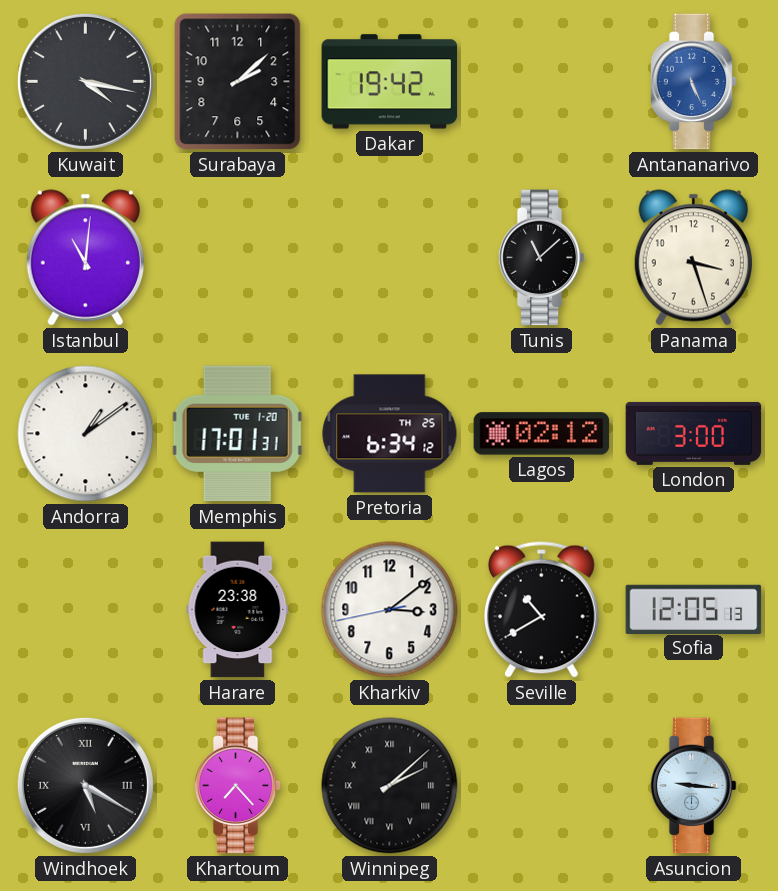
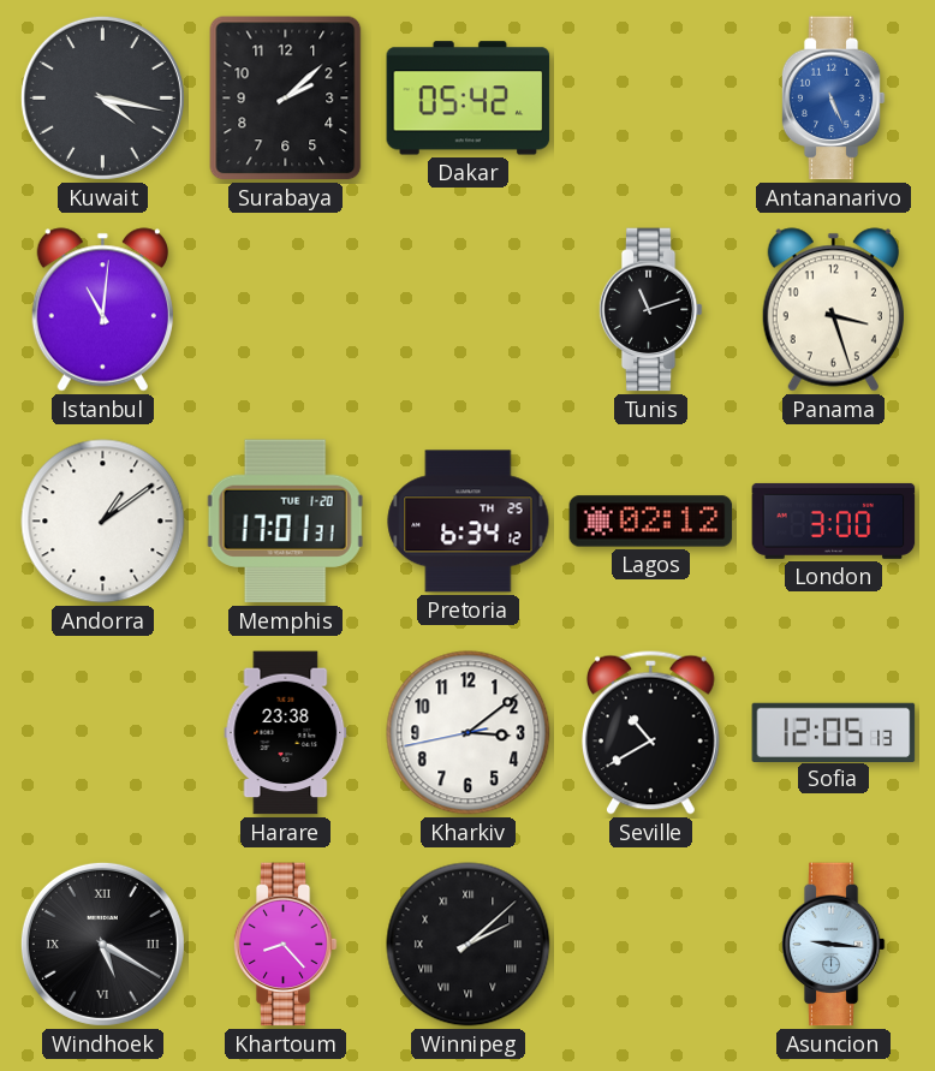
Dakar: 19:42 -> 05:42
Tunis: 11:08 -> 11:12
Khartoum: 7:23 -> 8:23
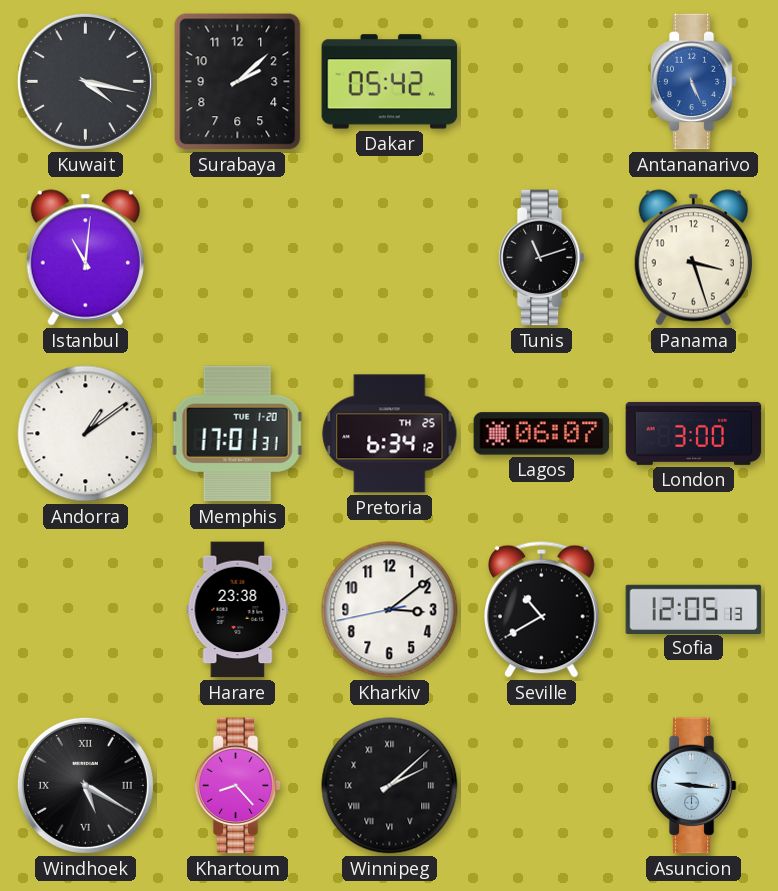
Lagos: 02:12 -> 06:07
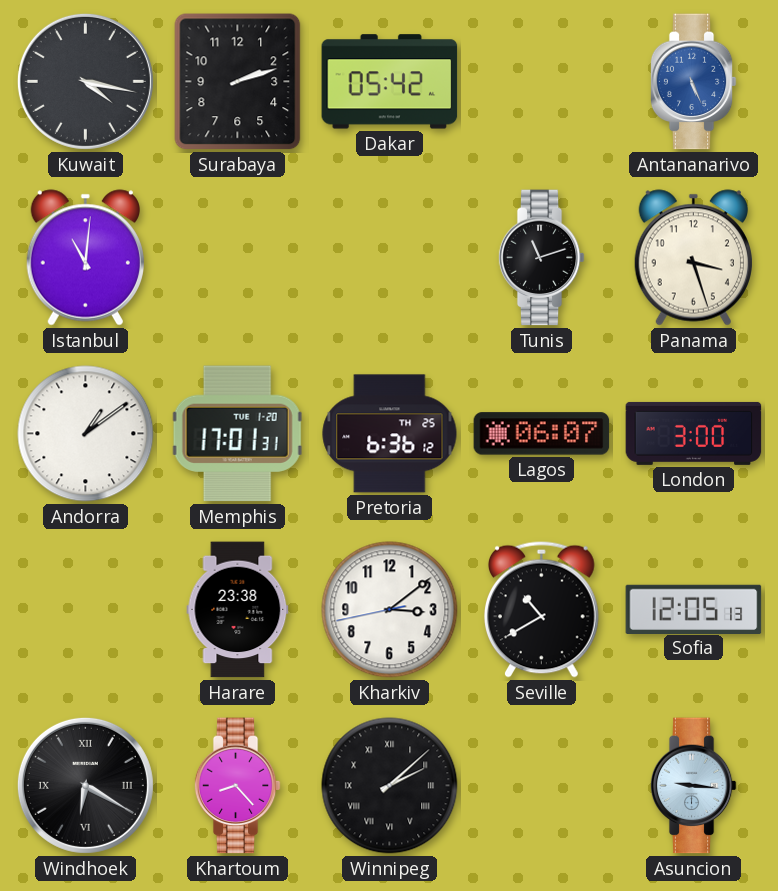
Surabaya: 2:08 -> 2:12
Pretoria: 6:34 -> 6:36
Windhoek: 5:20 -> 6:20
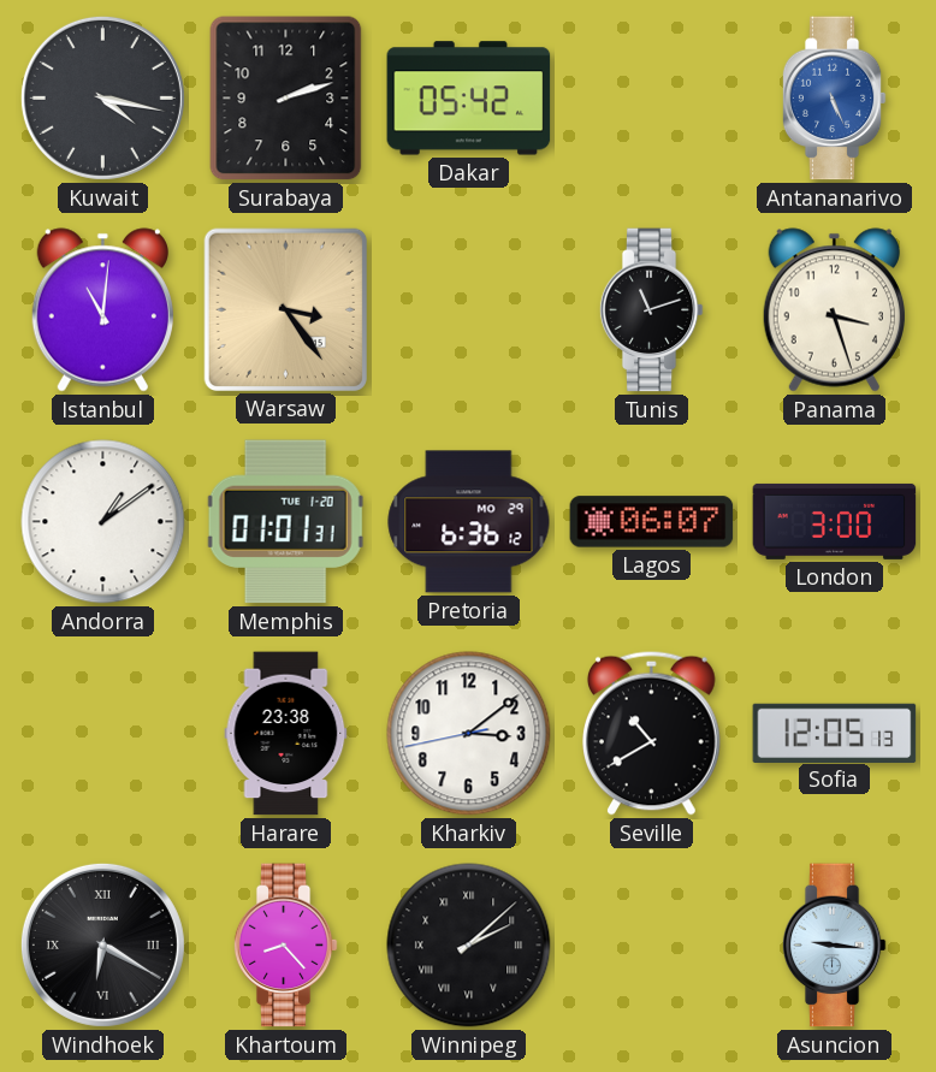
Warsaw: none -> 3:24
Memphis: 17:01 -> 01:01
Pretoria date: TH 25 -> MO 29
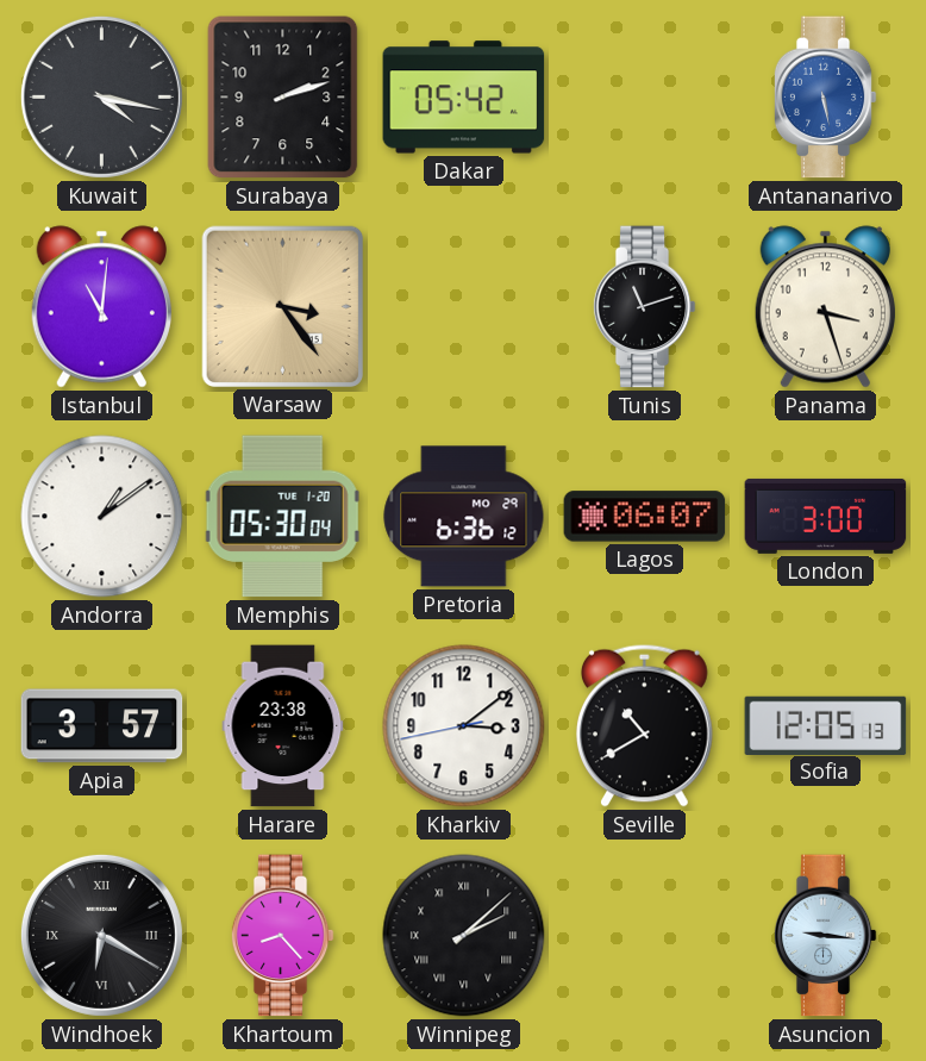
Antananarivo: 5:26 -> 5:28
Memphis: 01:01 -> 05:30
Apia: none -> 3:57
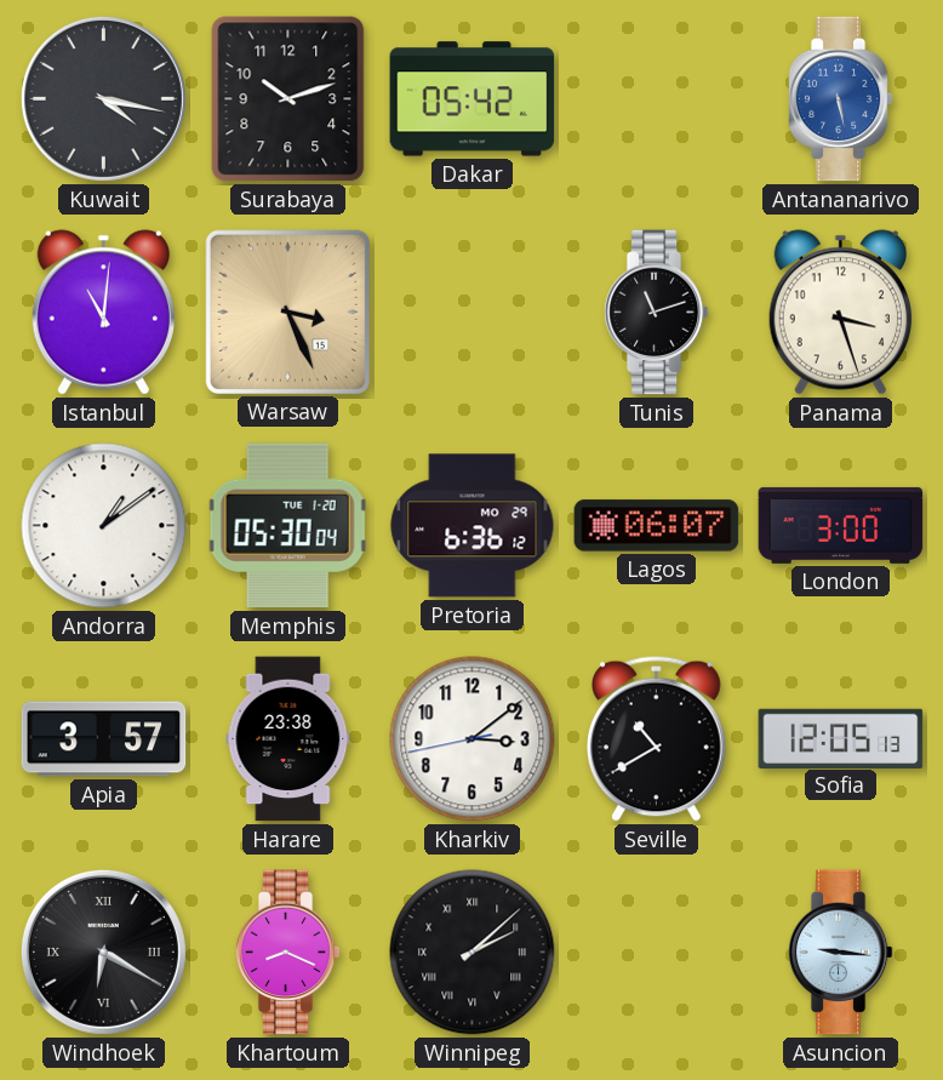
Surabaya: 2:12 -> 10:12
Warsaw: 3:24 -> 3:26
Khartoum: 8:23 -> 8:19
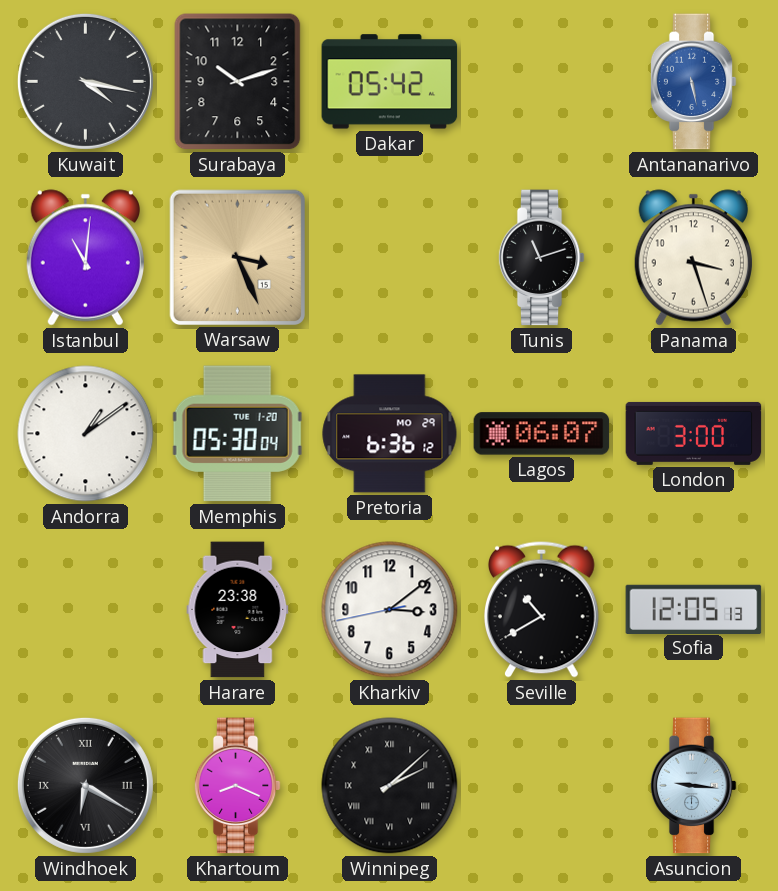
Apia: 3:57 -> none
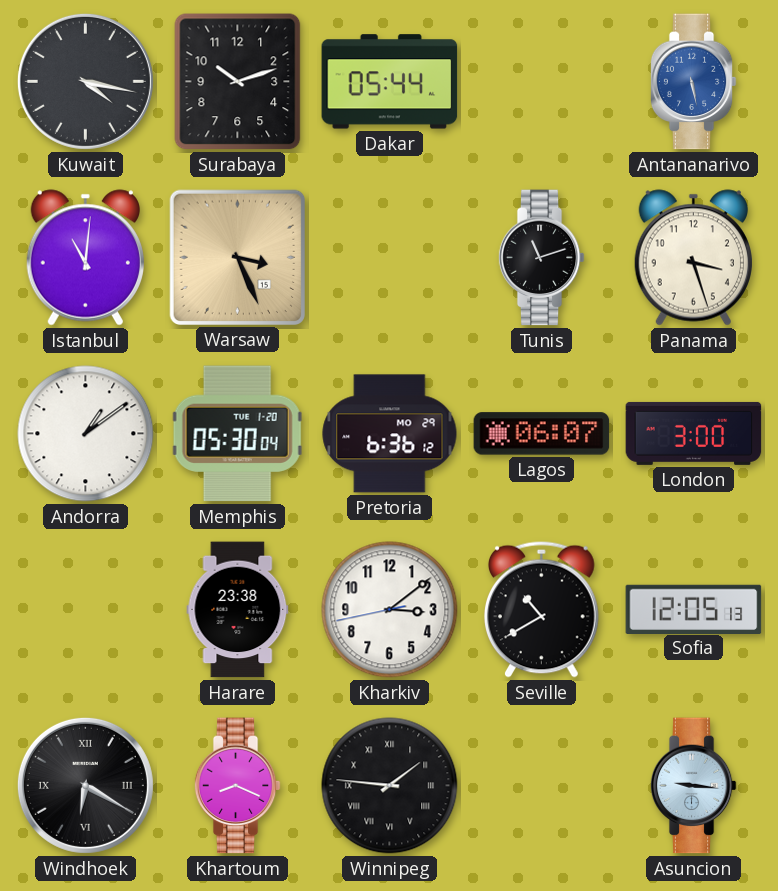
Dakar: 05:42 -> 05:44
Winnipeg: 2:08 -> 1:46
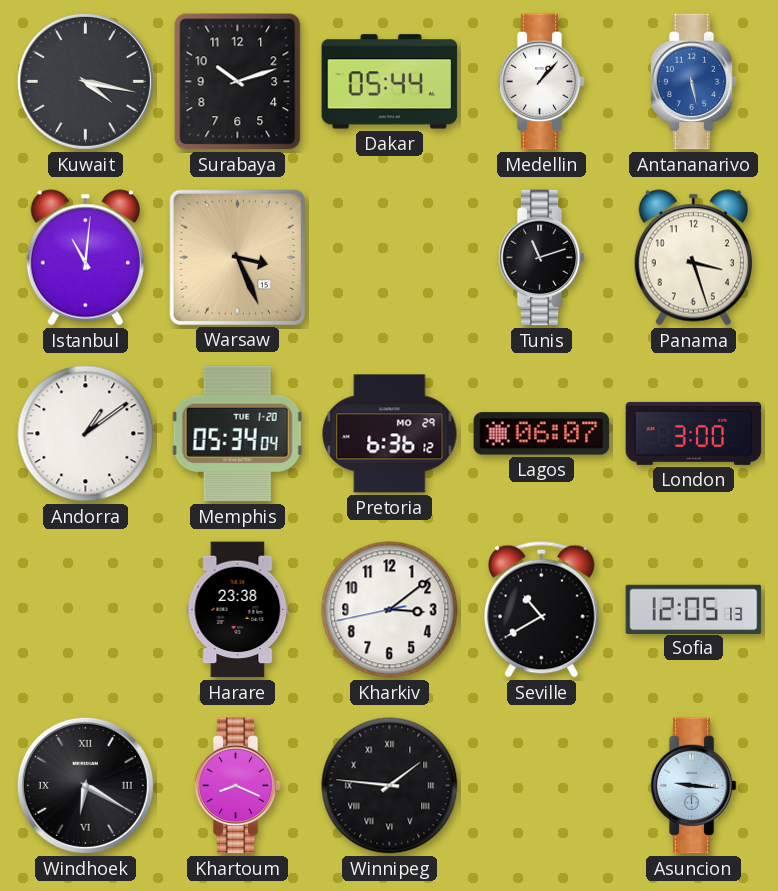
Medellin: none -> 1:07
Memphis: 05:30 -> 05:34
